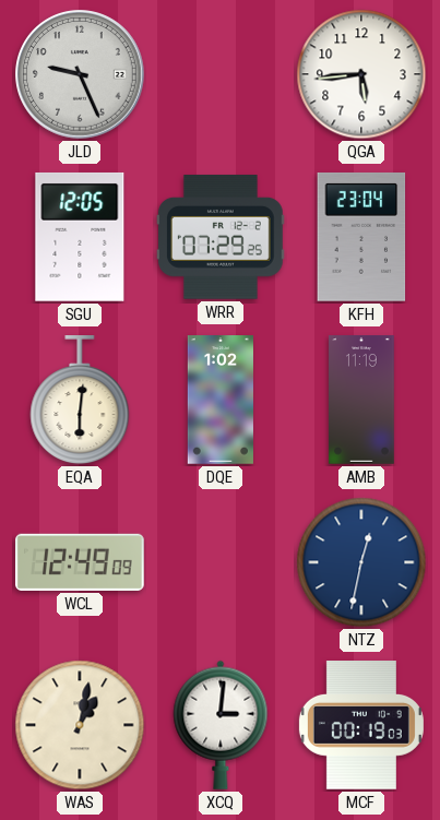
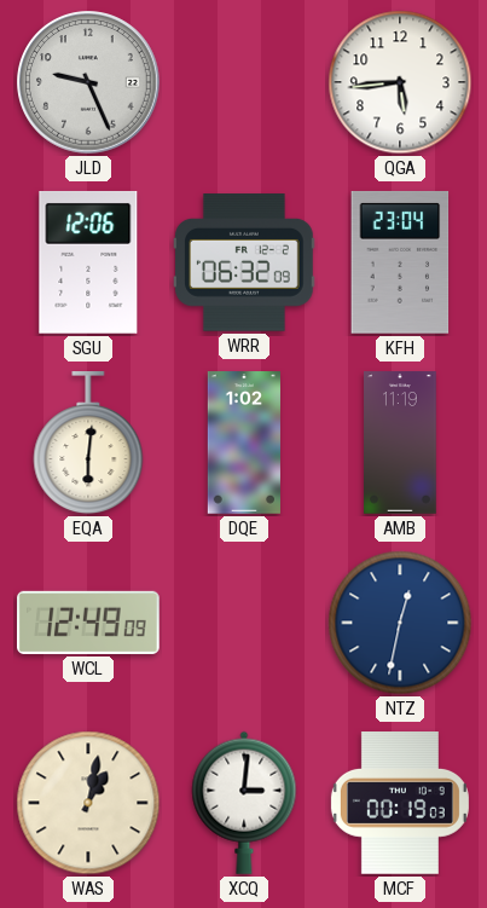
SGU: 12:05 -> 12:06
WRR: 07:29 -> 06:32
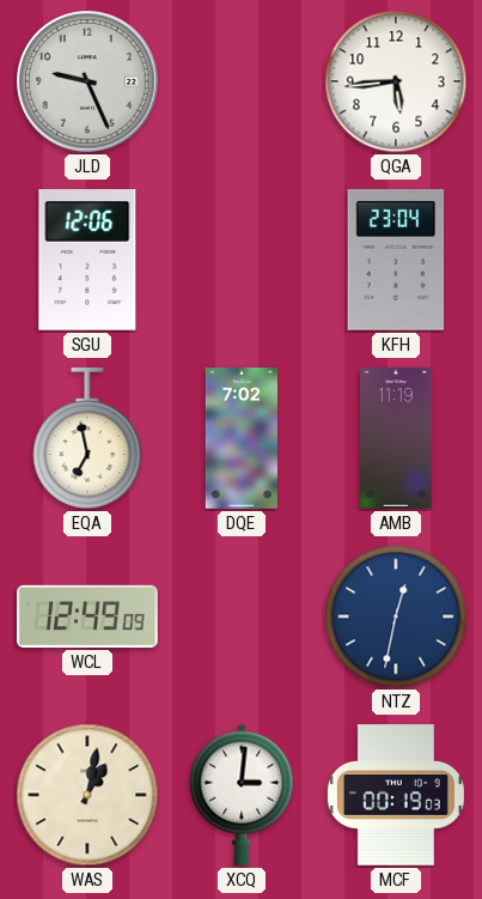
WRR: 06:32 -> none
EQA: 6:01 -> 6:58
DQE: 1:02 -> 7:02
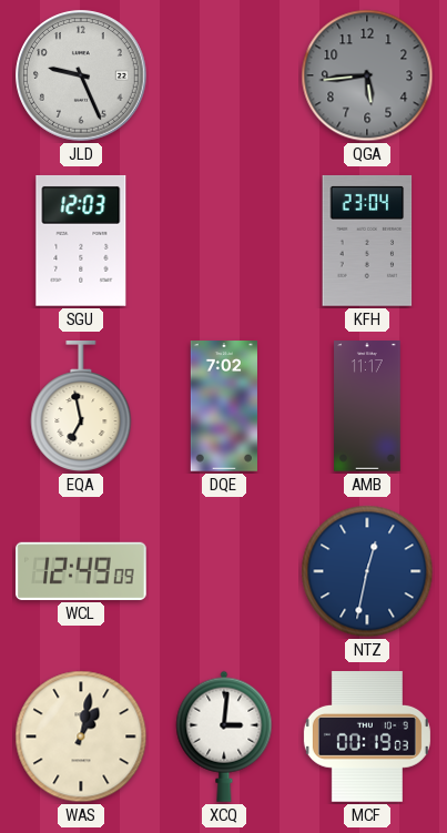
QGA dial: white -> grey
SGU: 12:06 -> 12:03
AMB: 11:19 -> 11:17
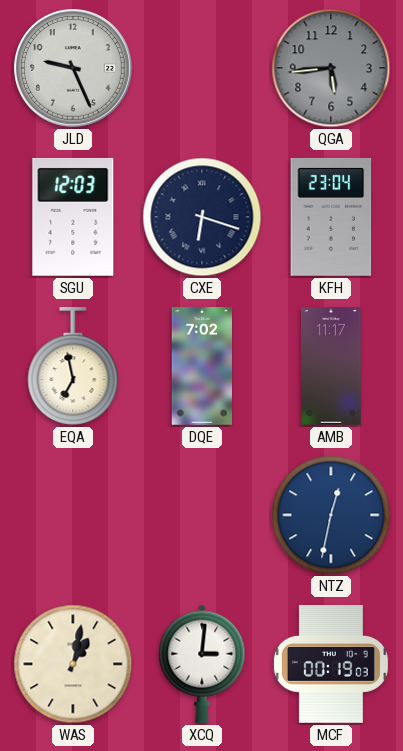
CXE: none -> 6:18
WCL: 12:49 -> none
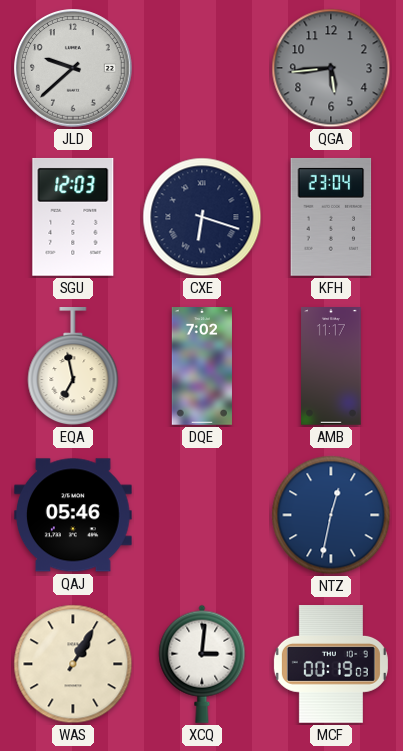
JLD: 9:26 -> 9:38
QAJ: none -> 05:46
WAS: 1:02 -> 1:05
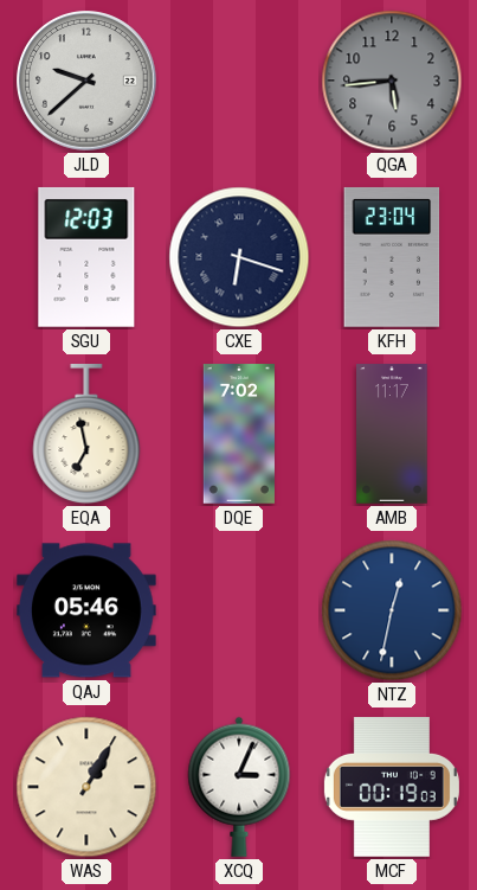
XCQ: 3:01 -> 3:04
